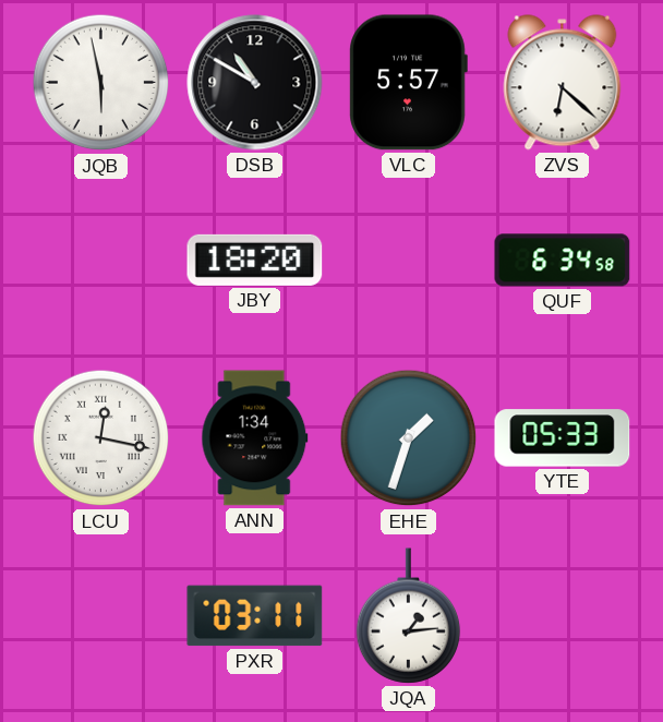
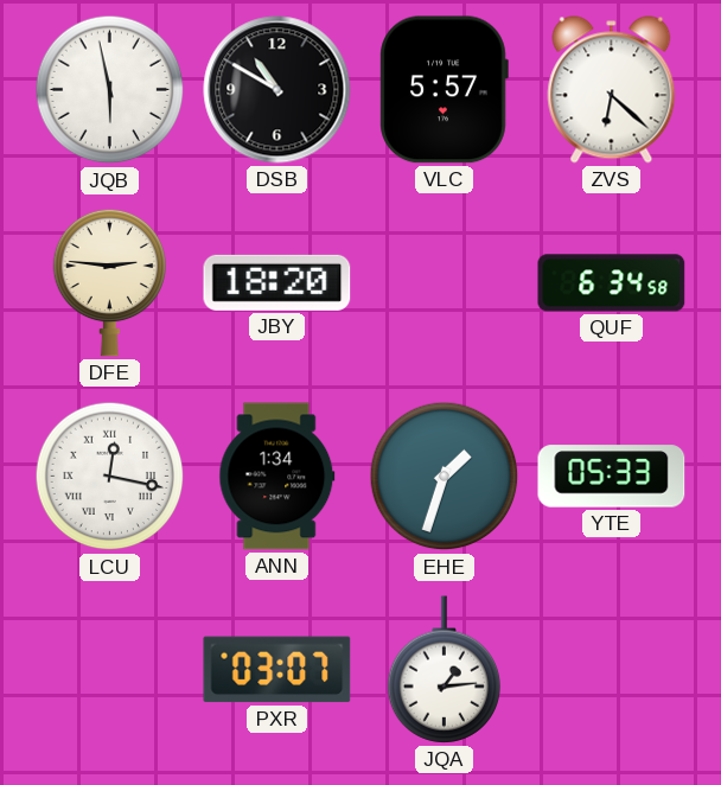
DFE: none -> 2:46
PXR: 03:11 -> 03:07
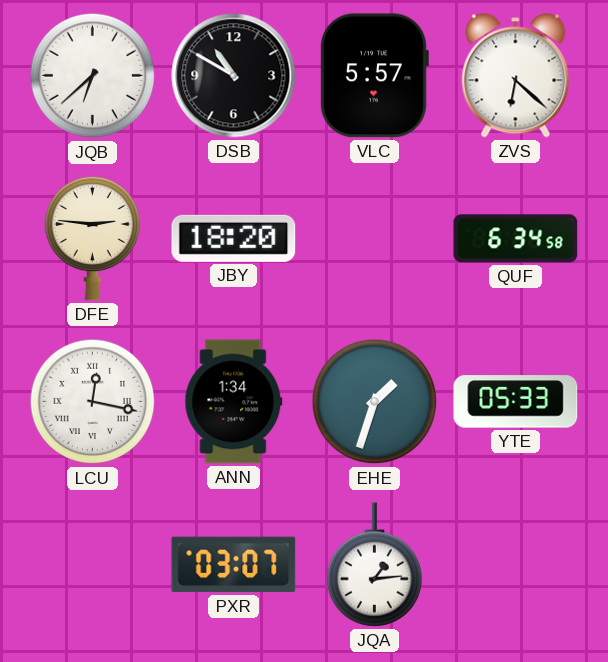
JQB: 5:58 -> 6:38
